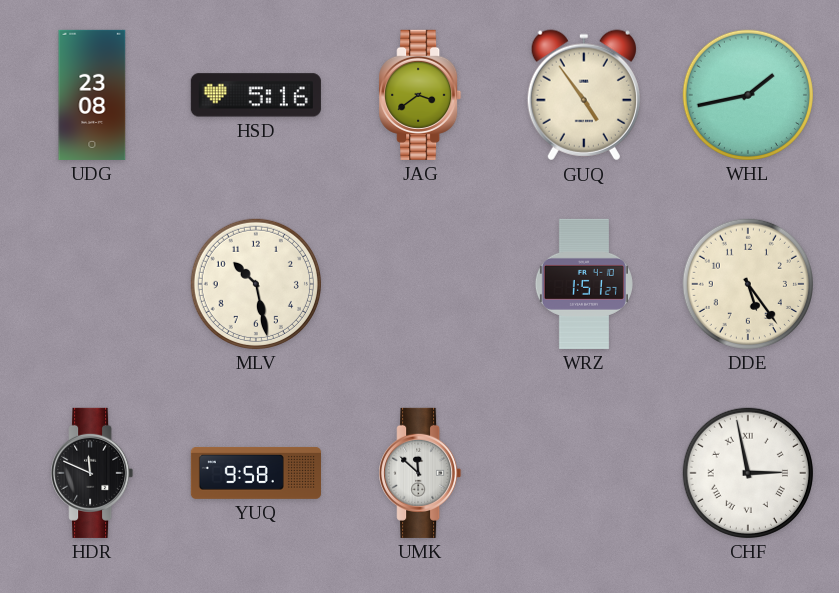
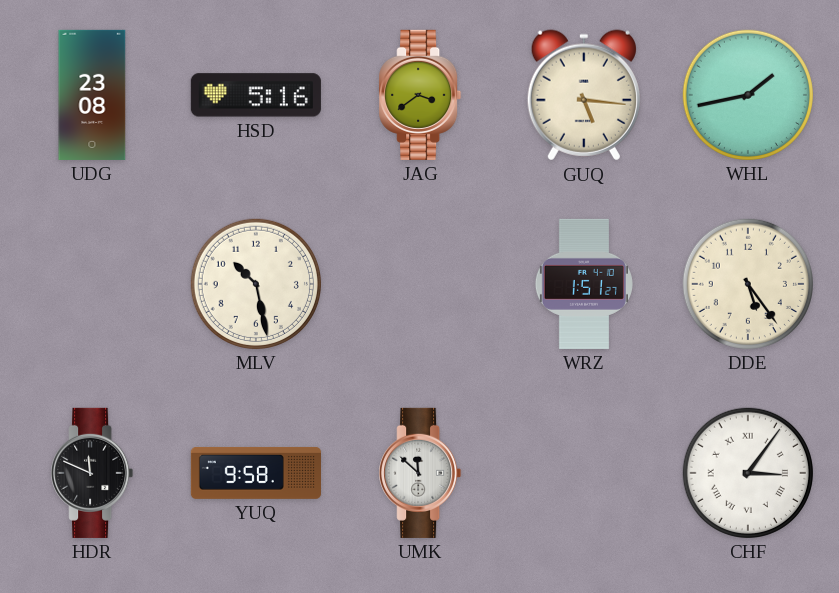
GUQ: 4:54 -> 5:16
CHF: 2:58 -> 3:06
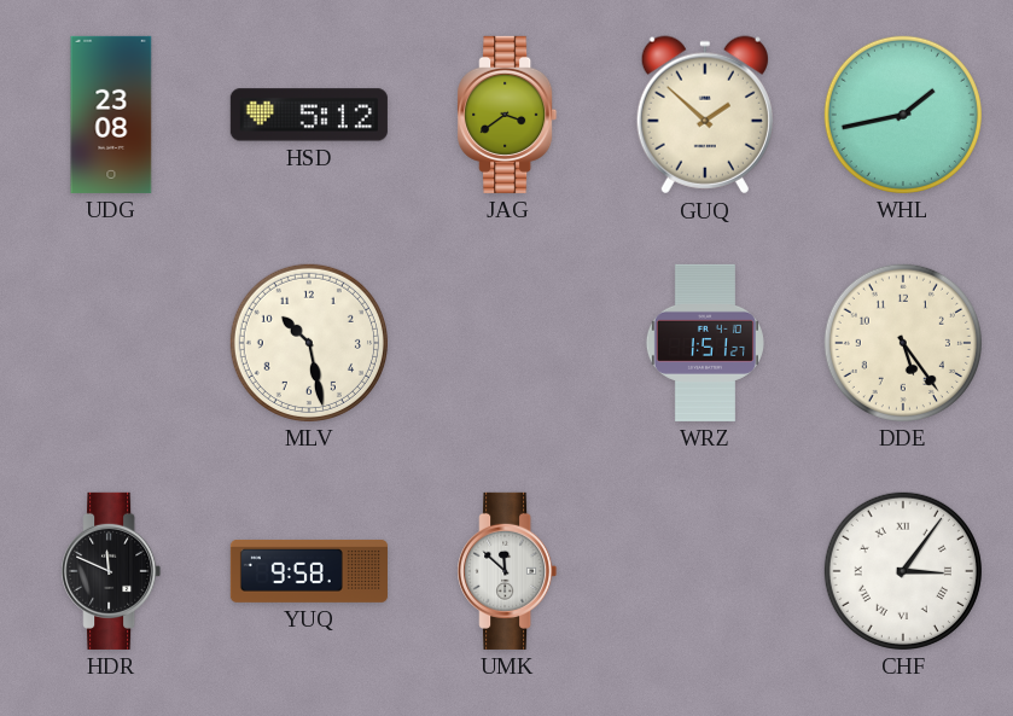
HSD: 5:16 -> 5:12
GUQ: 5:16 -> 1:52
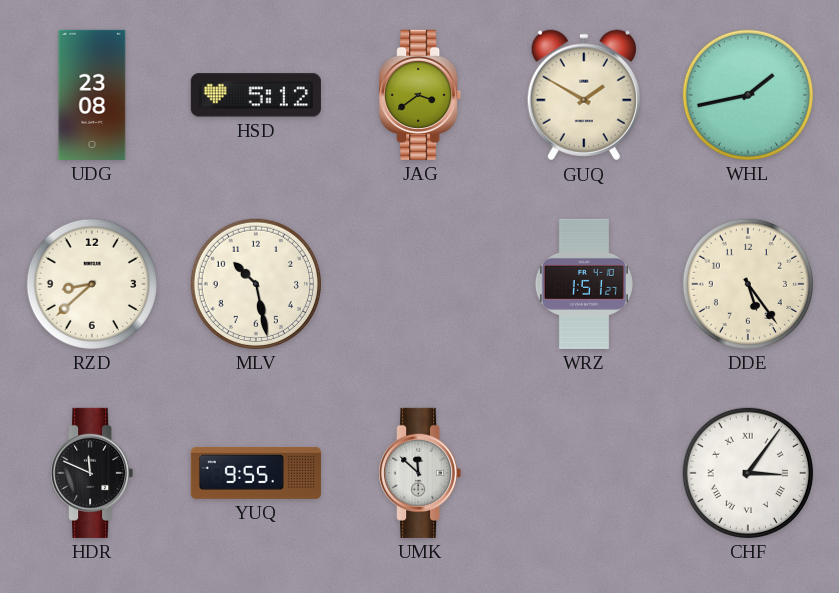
GUQ: 1:52 -> 1:50
RZD: none -> 8:38
YUQ: 9:58 -> 9:55
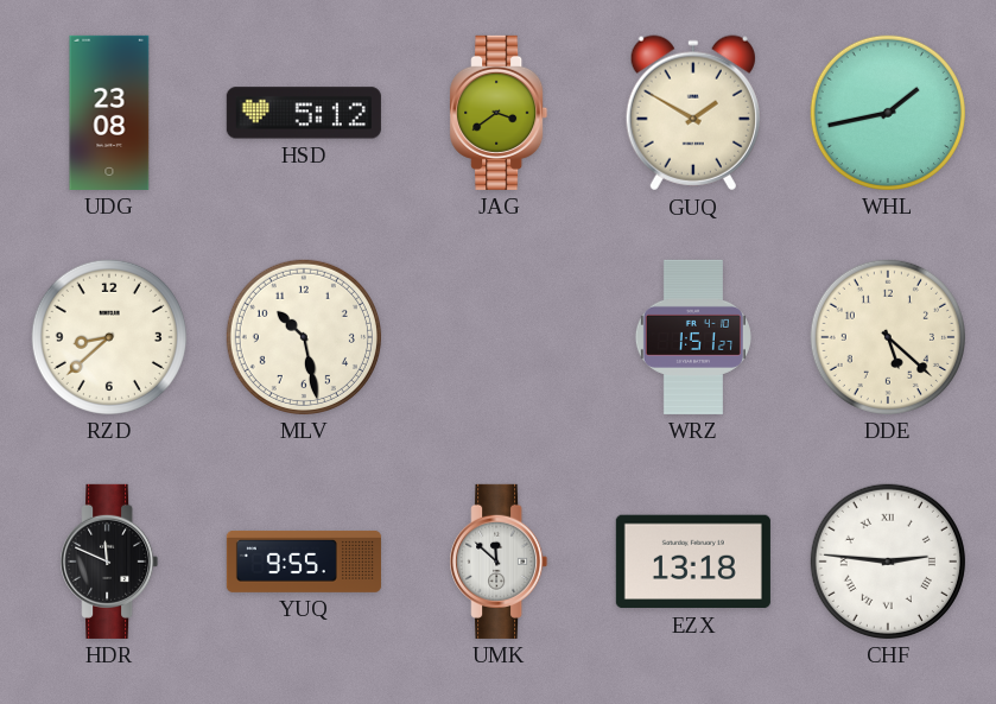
DDE: 5:24 -> 5:22
EZX: none -> 13:18
CHF: 3:06 -> 2:46
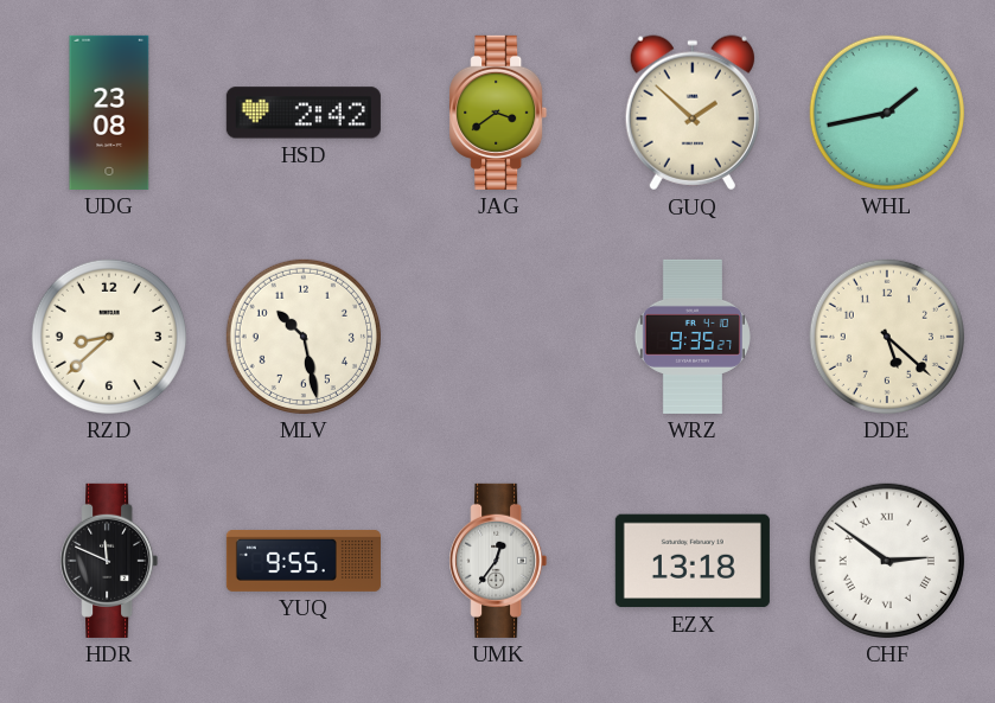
HSD: 5:12 -> 2:42
GUQ: 1:50 -> 1:52
WRZ: 1:51 -> 9:35
UMK: 11:52 -> 12:36
CHF: 2:46 -> 2:51
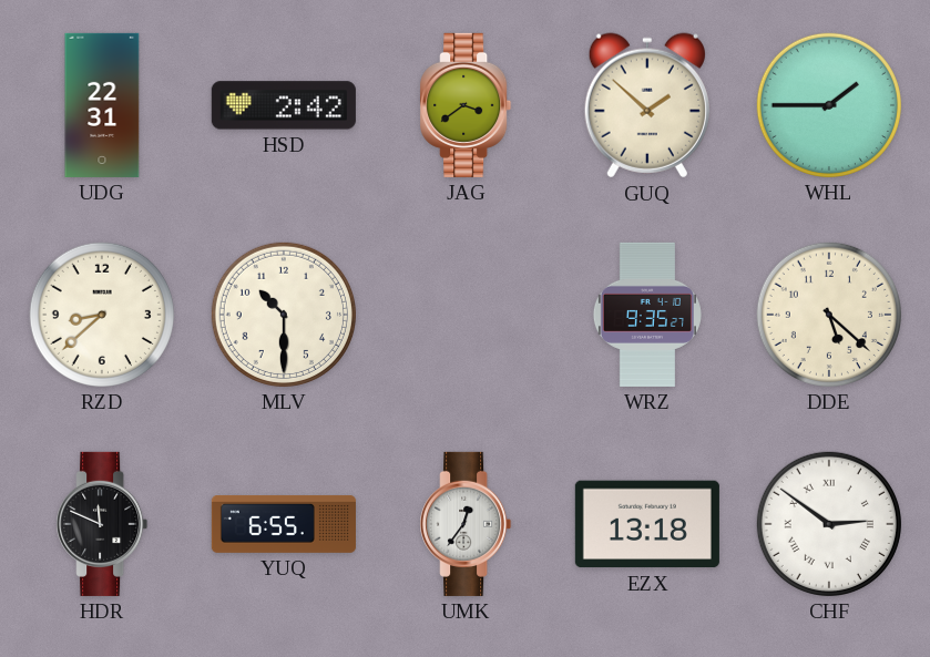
UDG: 23:08 -> 22:31
WHL: 1:43 -> 1:45
MLV: 10:28 -> 10:30
YUQ: 9:55 -> 6:55
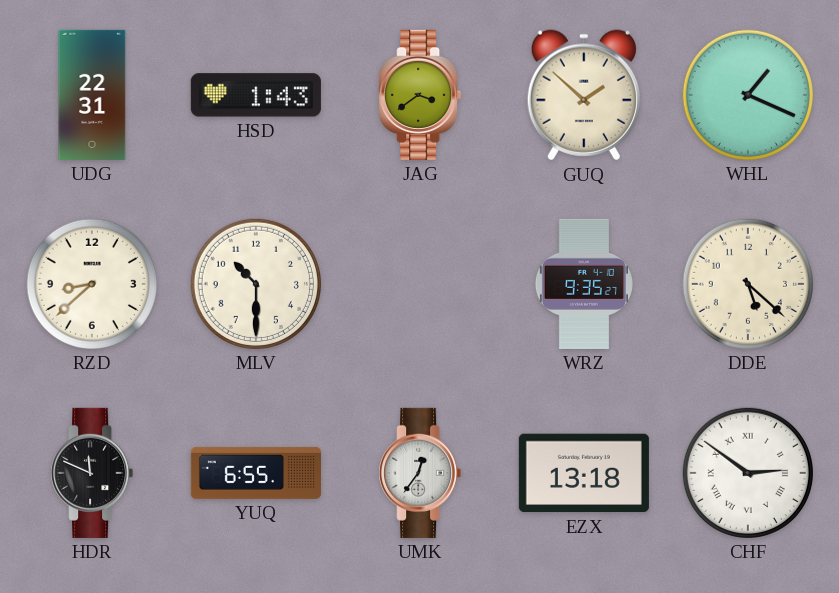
HSD: 2:42 -> 1:43
WHL: 1:45 -> 1:19
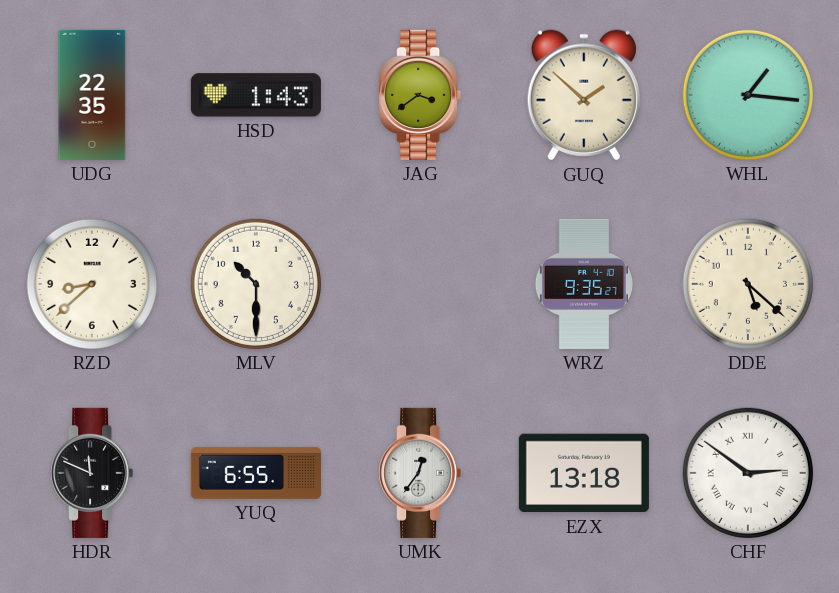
UDG: 22:31 -> 22:35
WHL: 1:19 -> 1:16
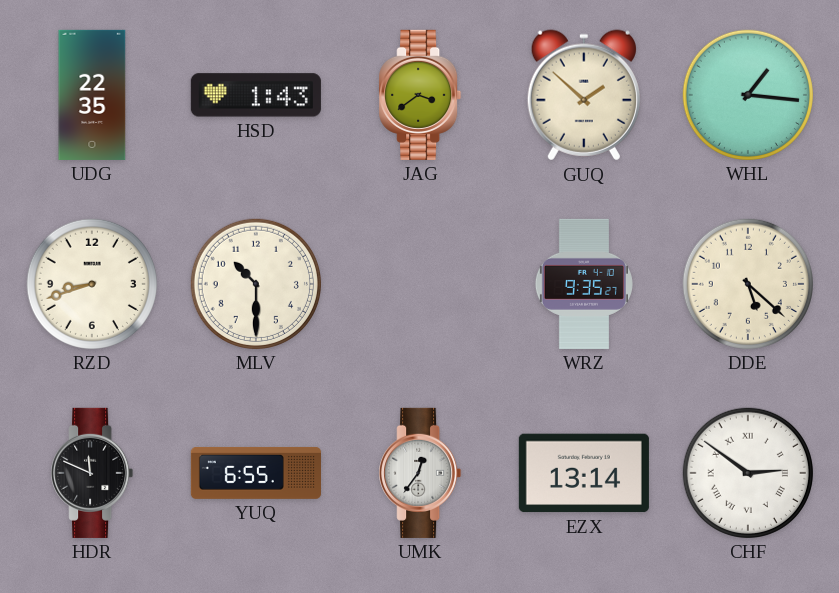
RZD: 8:38 -> 8:42
EZX: 13:18 -> 13:14
